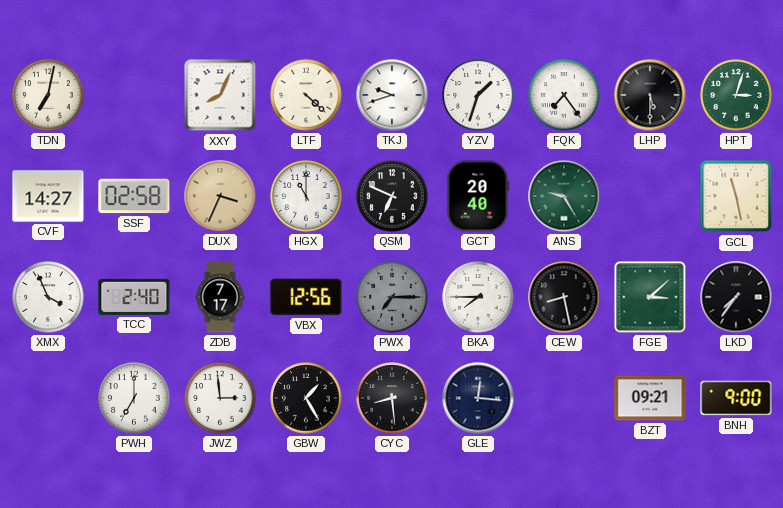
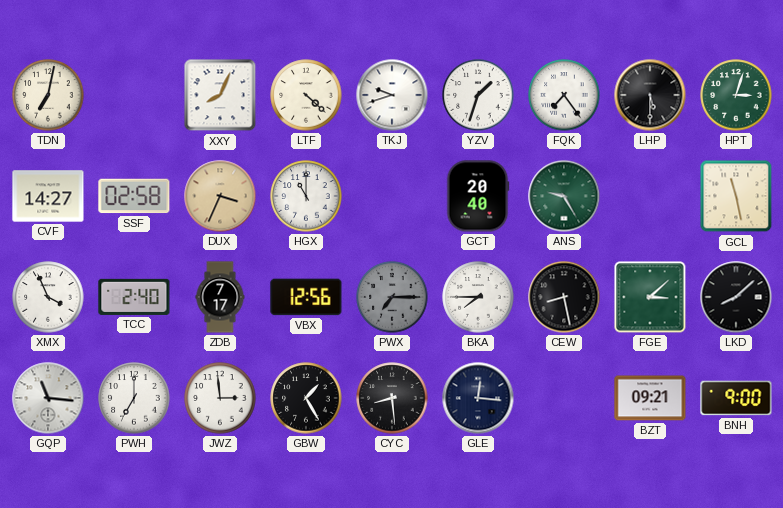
QSM: 6:49 -> none
LKD: 7:36 -> 8:08
GQP: none -> 11:16
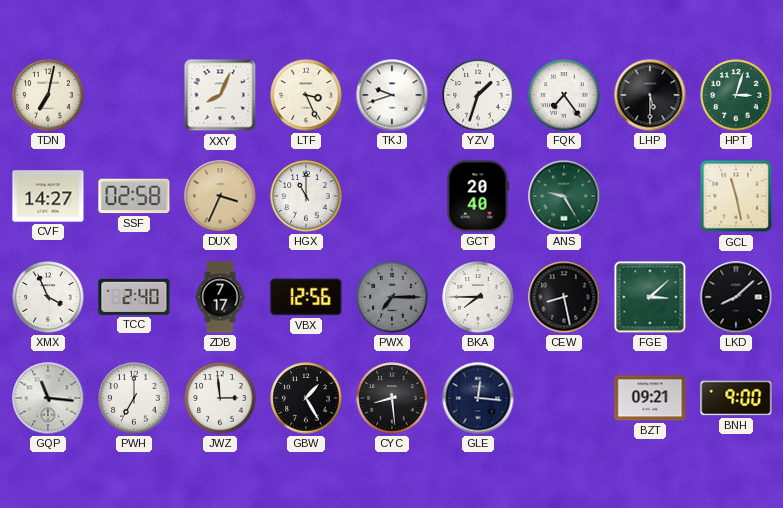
LTF: 4:22 -> 3:26
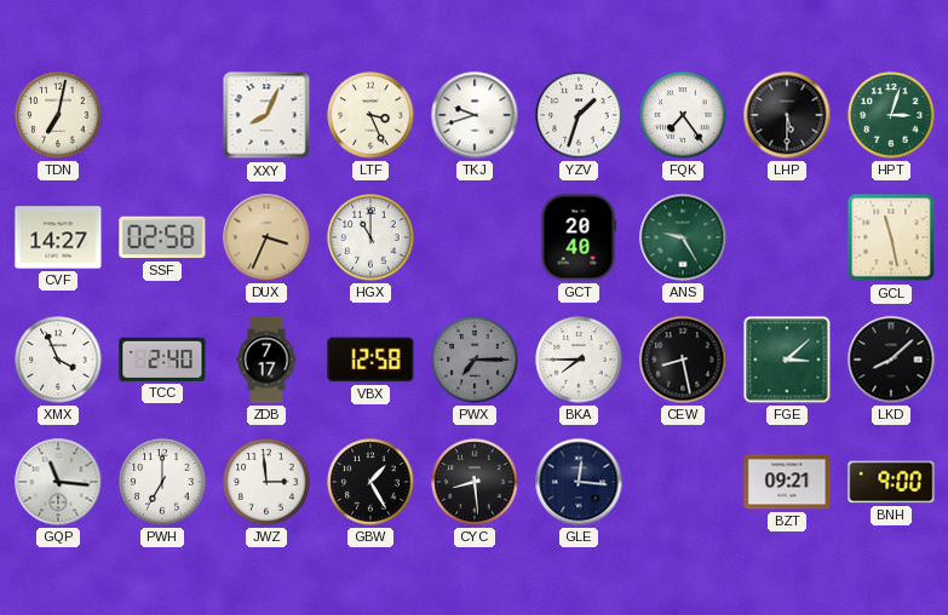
VBX: 12:56 -> 12:58
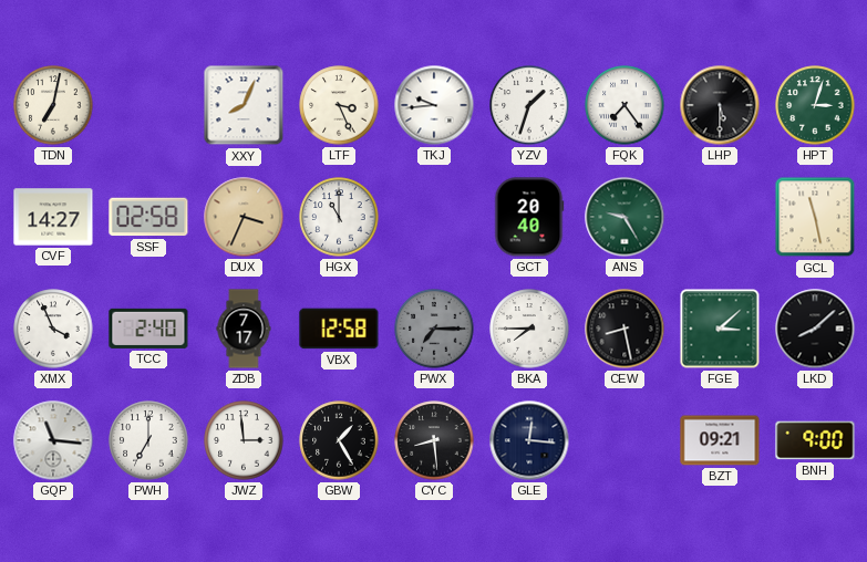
TKJ: 9:42 -> 9:44
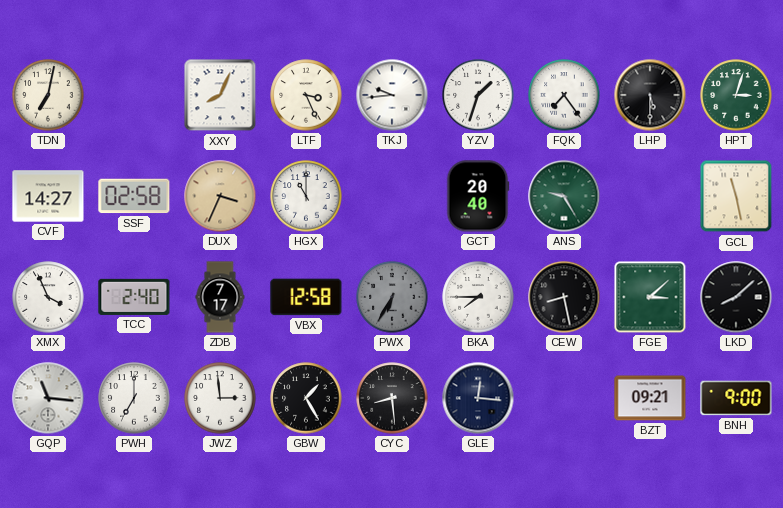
PWX: 7:15 -> 6:35
